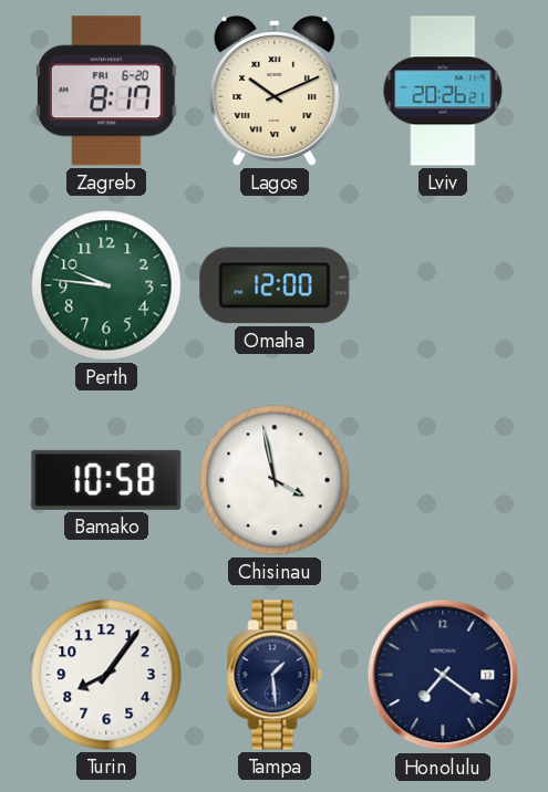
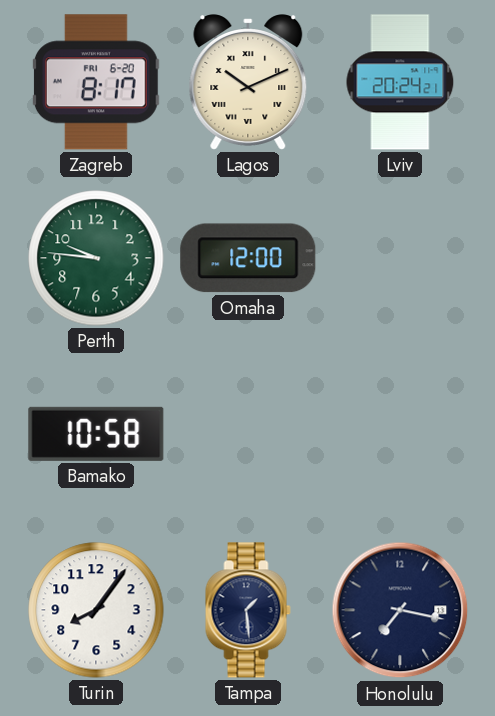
Lviv: 20:26 -> 20:24
Chisinau: 3:58 -> none
Honolulu: 7:21 -> 7:17
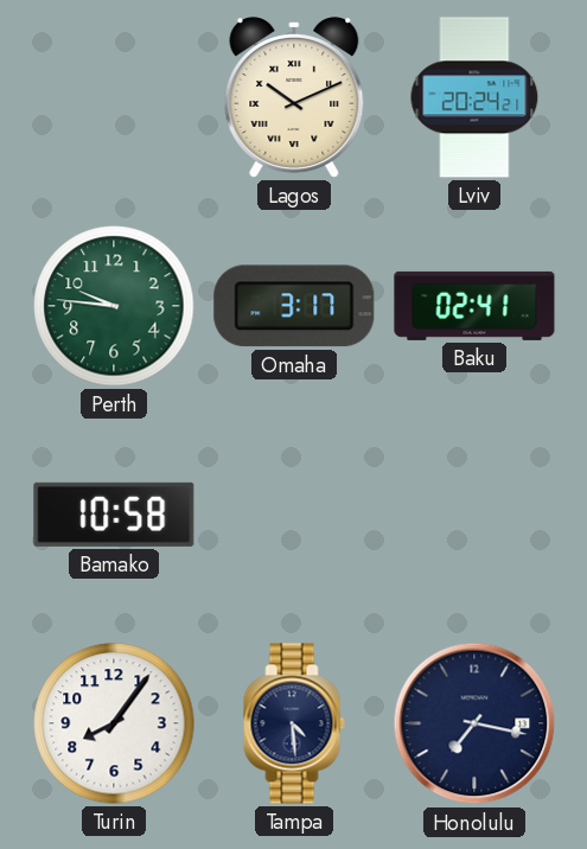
Zagreb: 8:17 -> none
Omaha: 12:00 -> 3:17
Baku: none -> 02:41
Tampa: 1:29 -> 4:29
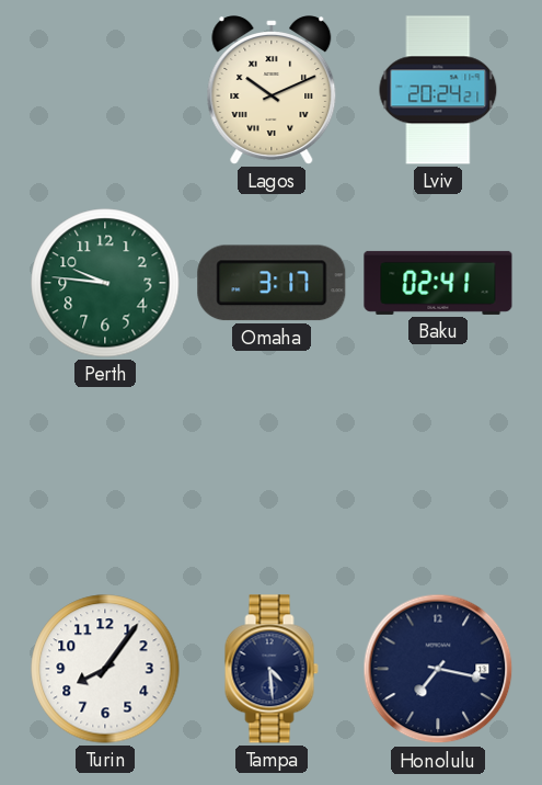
Bamako: 10:58 -> none
